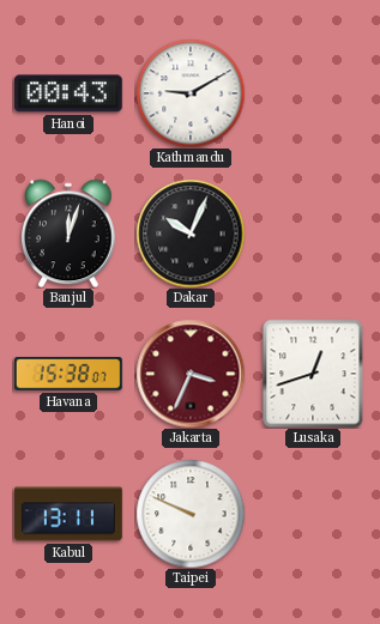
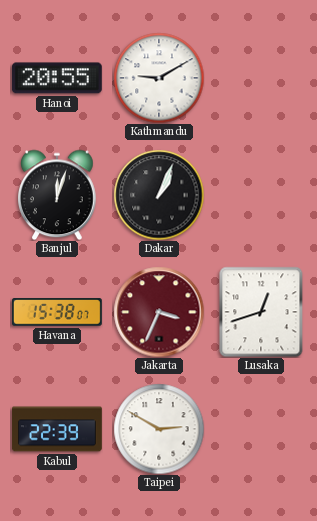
Hanoi: 00:43 -> 20:55
Dakar: 10:04 -> 1:04
Kabul: 13:11 -> 22:39
Taipei: 9:49 -> 2:50
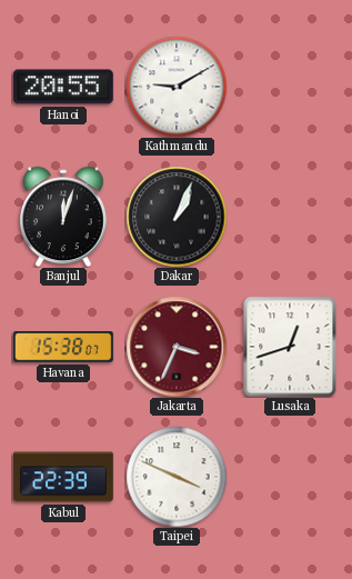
Taipei: 2:50 -> 3:49
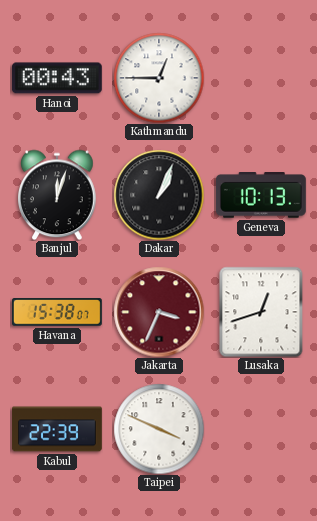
Hanoi: 20:55 -> 00:43
Kathmandu: 9:10 -> 12:45
Geneva: none -> 10:13
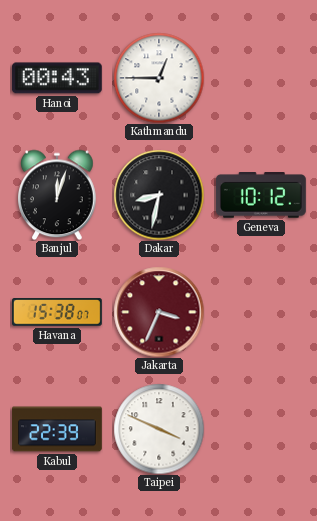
Dakar: 1:04 -> 8:32
Geneva: 10:13 -> 10:12
Lusaka: 12:42 -> none
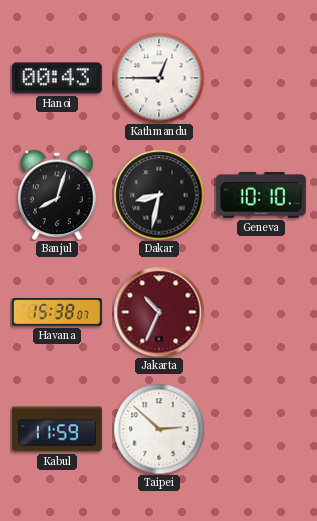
Banjul: 12:03 -> 8:03
Geneva: 10:12 -> 10:10
Jakarta: 3:34 -> 10:34
Kabul: 22:39 -> 11:59
Taipei: 3:49 -> 2:52
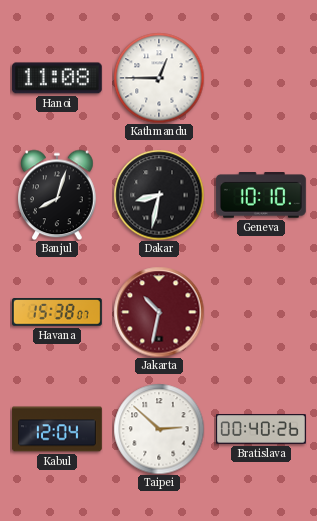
Hanoi: 00:43 -> 11:08
Jakarta: 10:34 -> 10:32
Kabul: 11:59 -> 12:04
Bratislava: none -> 00:40
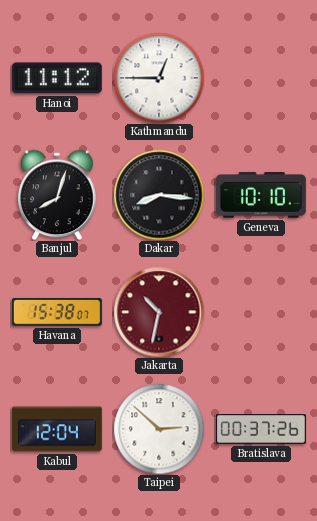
Hanoi: 11:08 -> 11:12
Dakar: 8:32 -> 8:16
Bratislava: 00:40 -> 00:37
